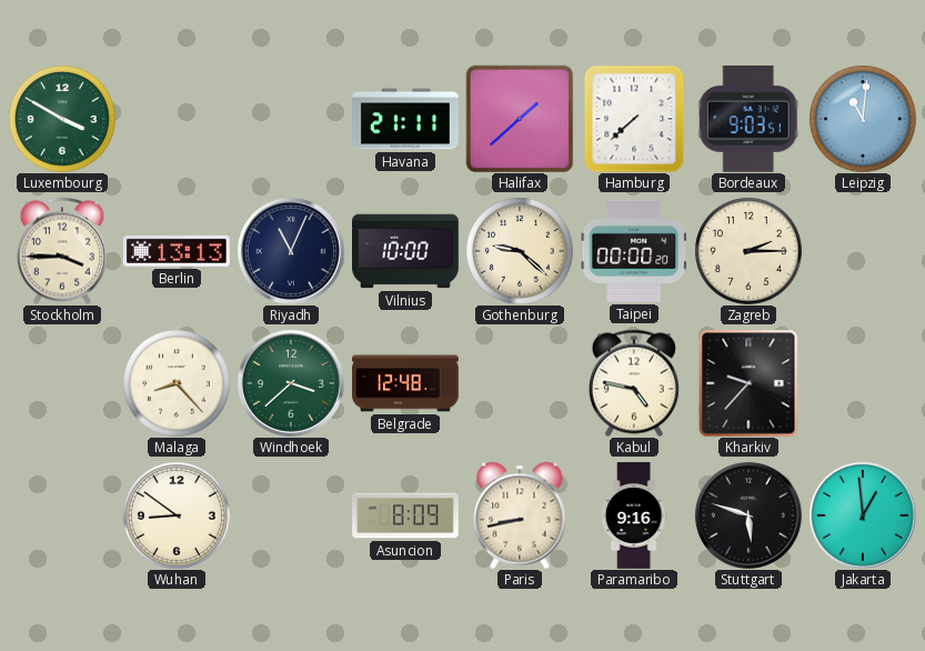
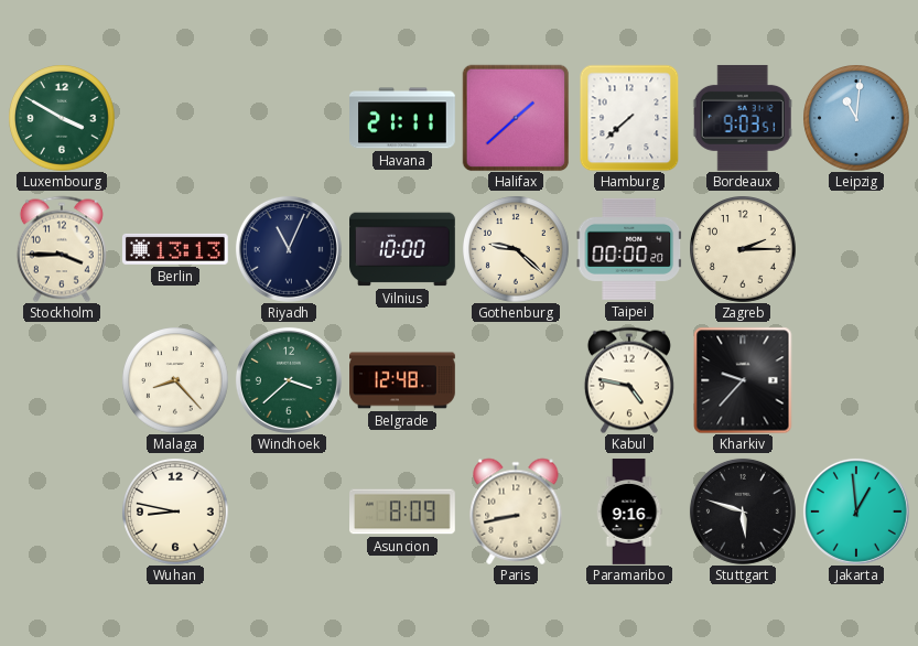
Wuhan: 8:51 -> 8:47
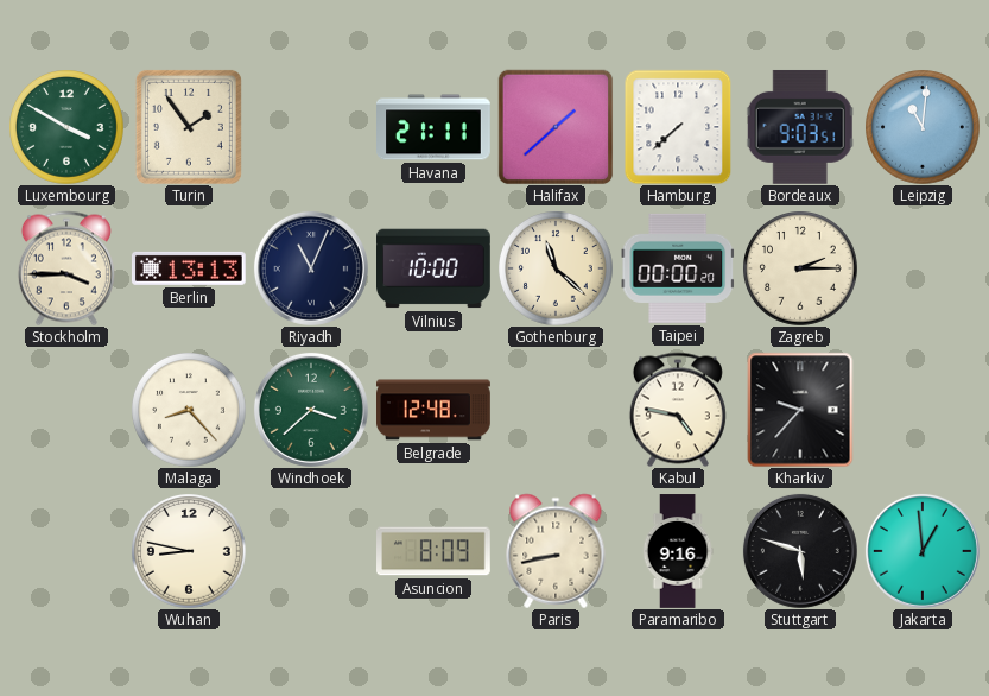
Turin: none -> 1:54
Gothenburg: 9:22 -> 11:22
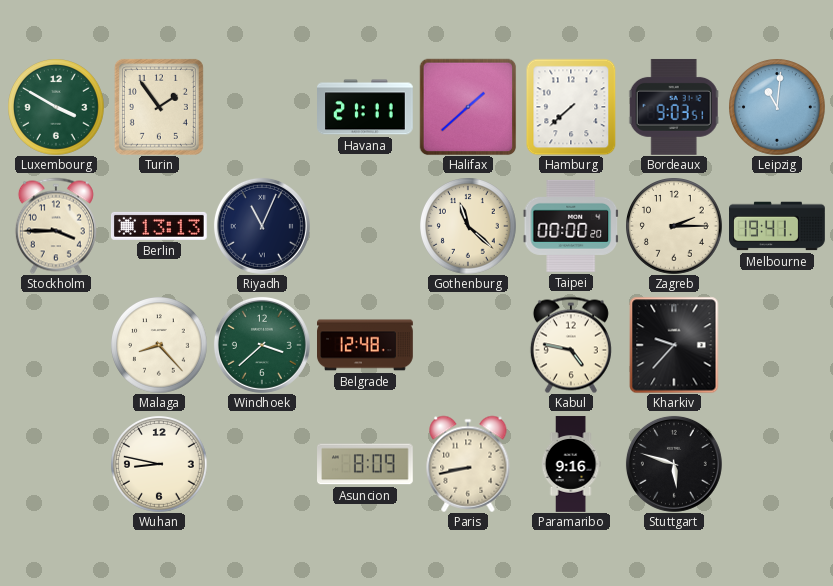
Vilnius: 10:00 -> none
Melbourne: none -> 19:41
Jakarta: 12:59 -> none
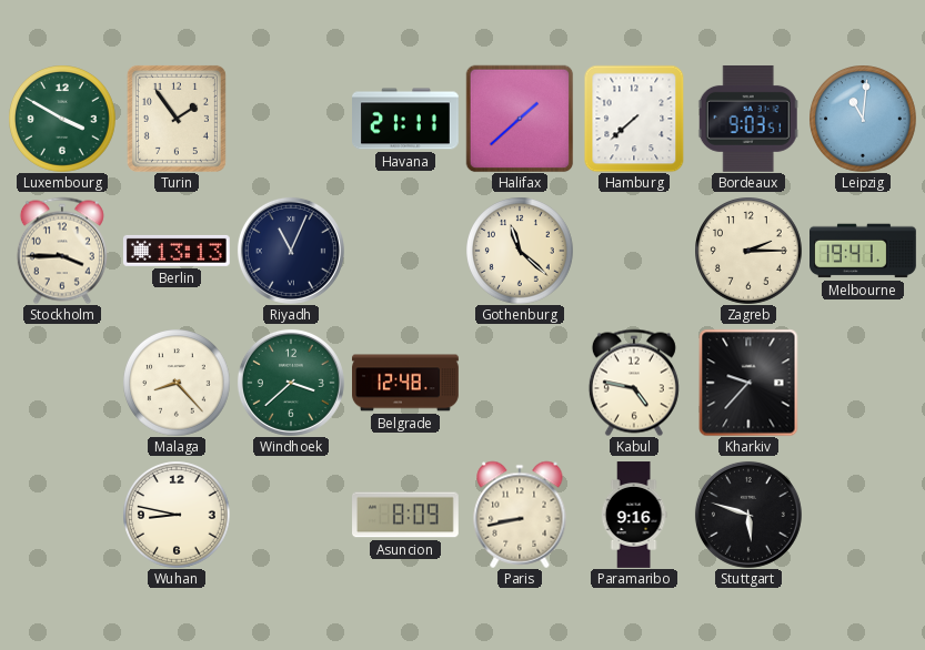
Taipei: 00:00 -> none
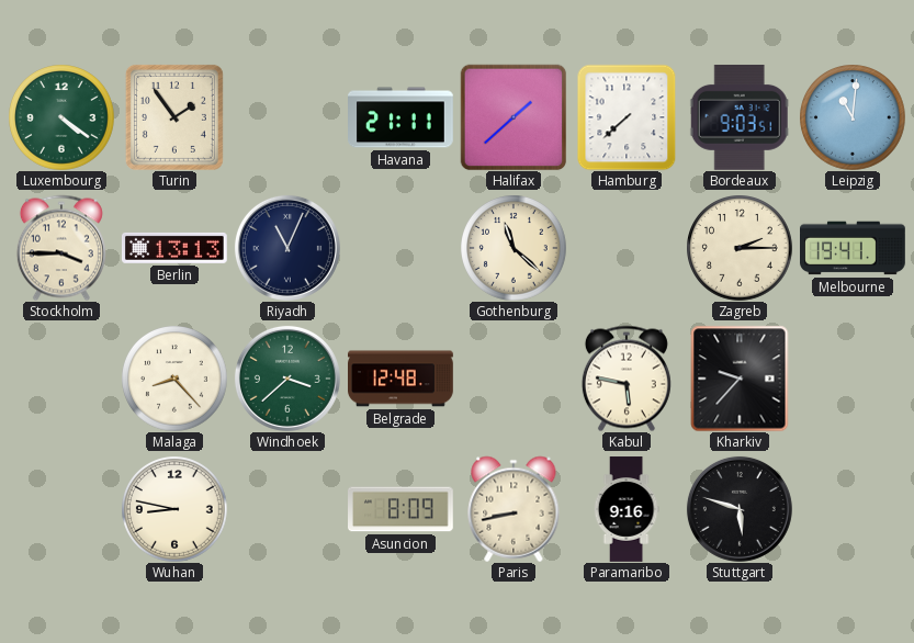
Luxembourg: 3:50 -> 4:21
Kabul: 4:47 -> 5:47
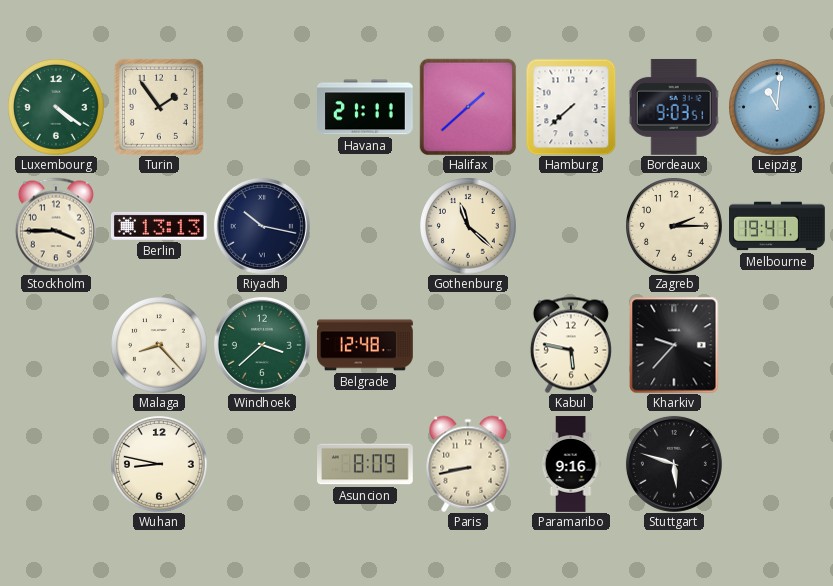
Riyadh: 11:04 -> 10:17
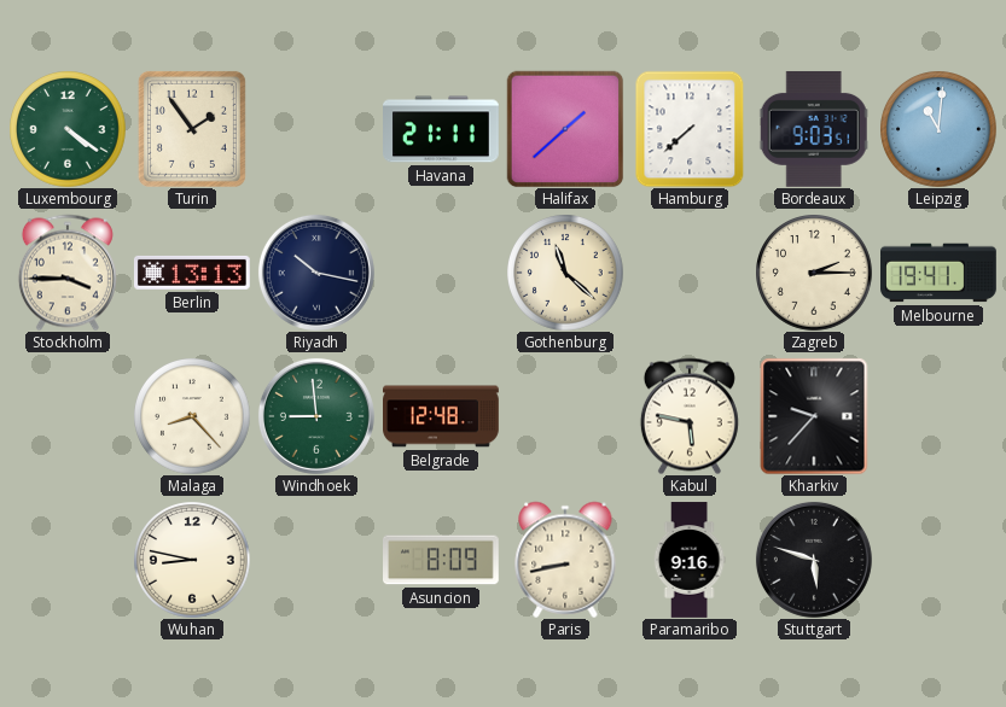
Windhoek: 3:38 -> 8:59
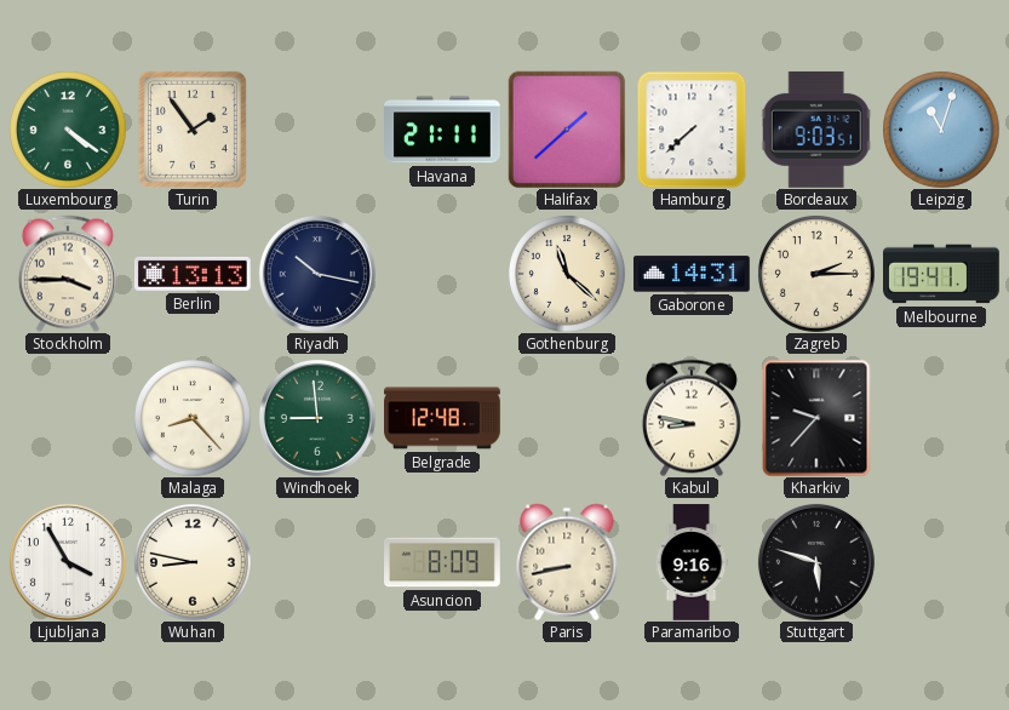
Leipzig: 11:01 -> 11:03
Gaborone: none -> 14:31
Kabul: 5:47 -> 8:47
Ljubljana: none -> 3:55
